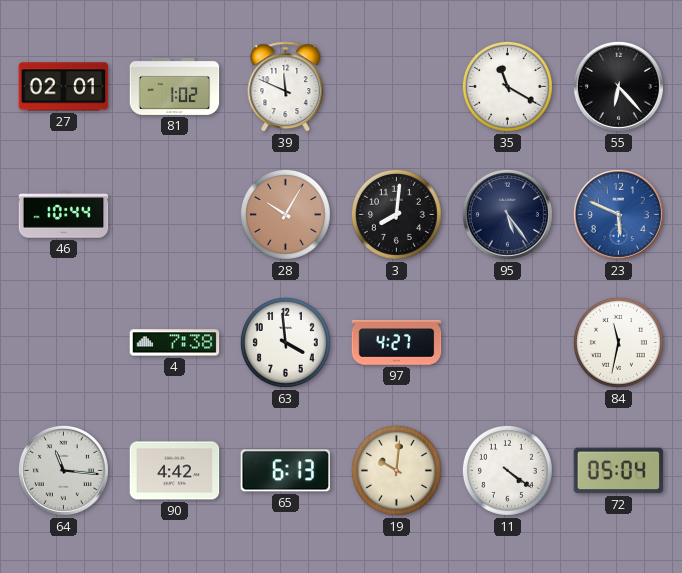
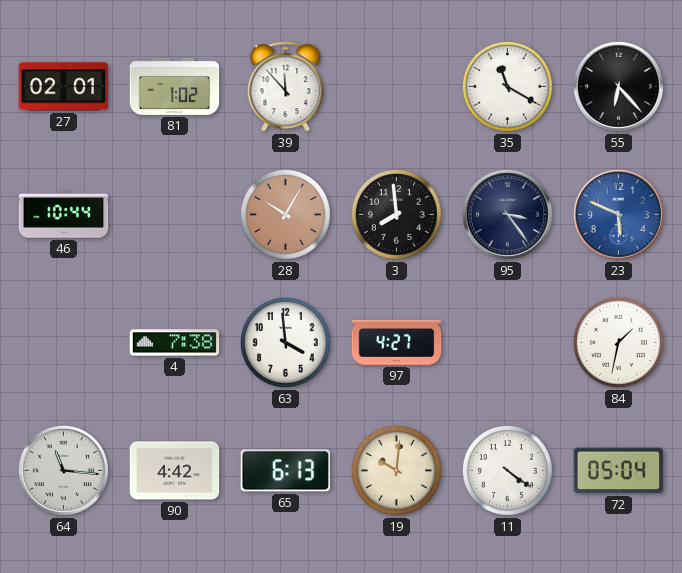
39: 11:49 -> 11:53
3: 8:01 -> 7:59
95: 5:24 -> 3:24
84: 11:32 -> 1:32
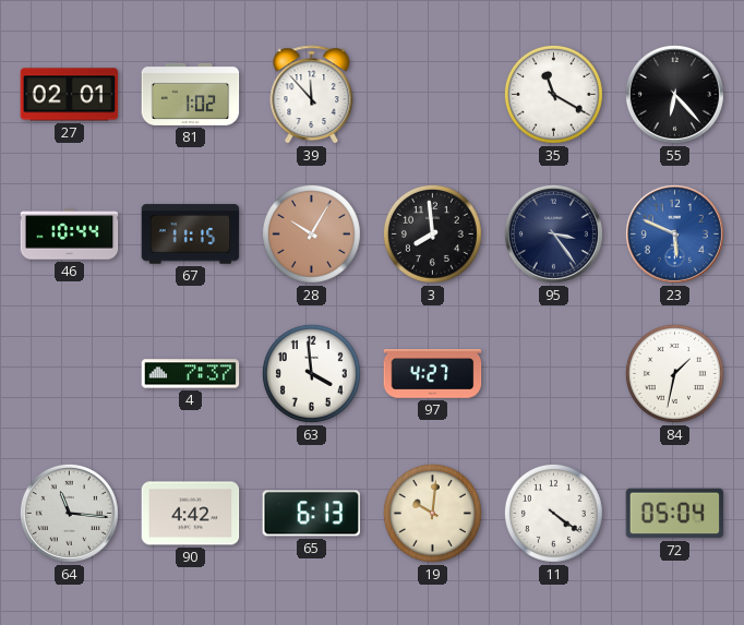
67: none -> 11:15
4: 7:38 -> 7:37
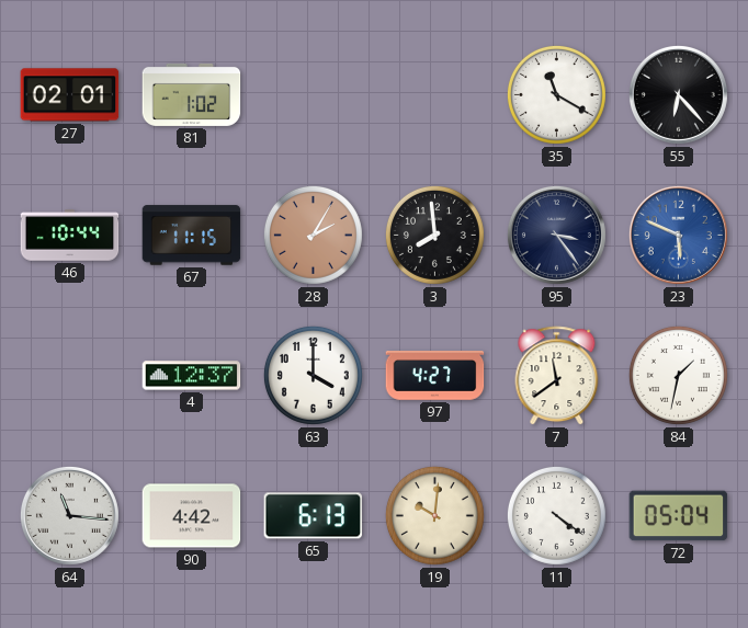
39: 11:53 -> none
28: 10:05 -> 2:05
4: 7:37 -> 12:37
63: 3:59 -> 4:00
7: none -> 11:39
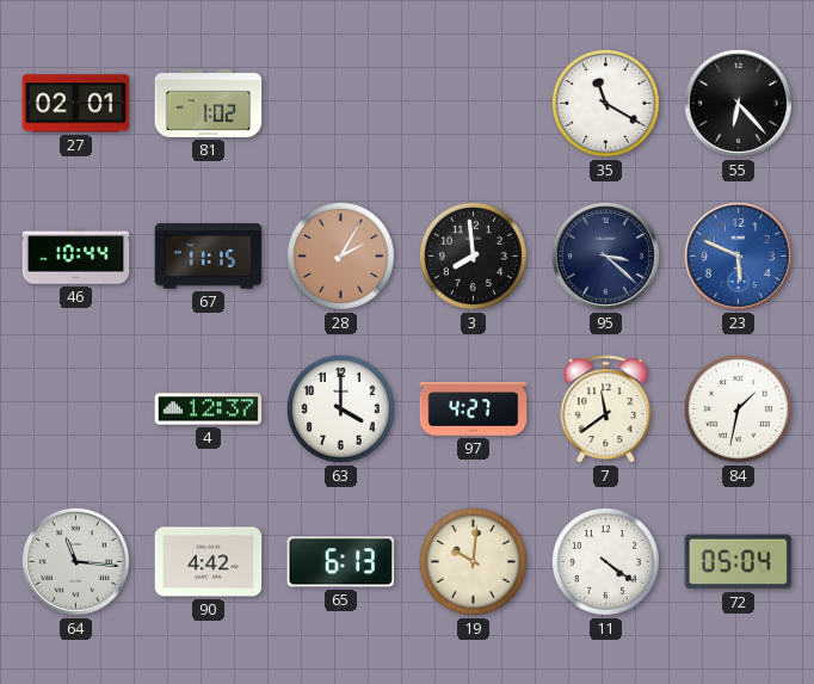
95: 3:24 -> 3:22
